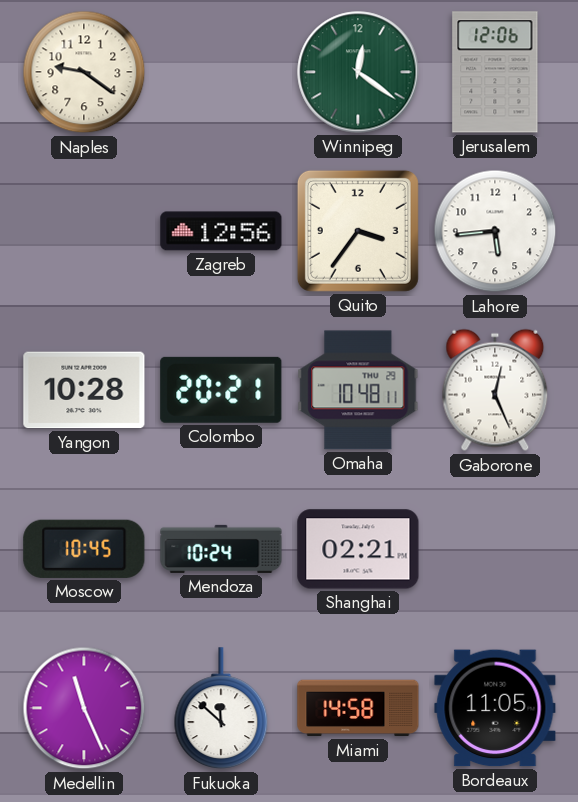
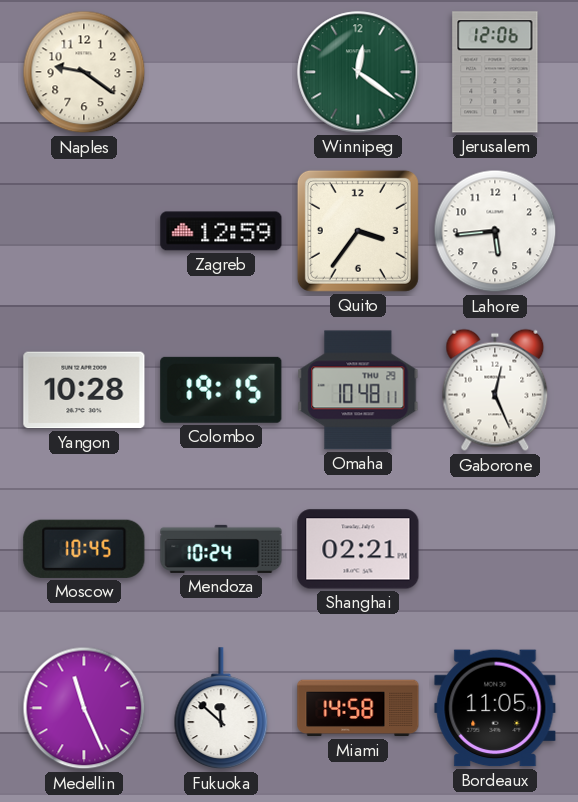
Zagreb: 12:56 -> 12:59
Colombo: 20:21 -> 19:15
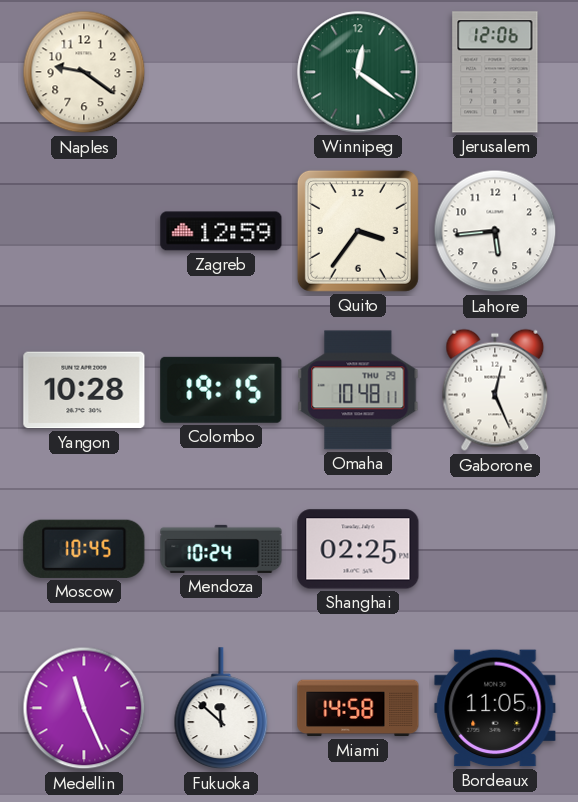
Shanghai: 02:21 -> 02:25
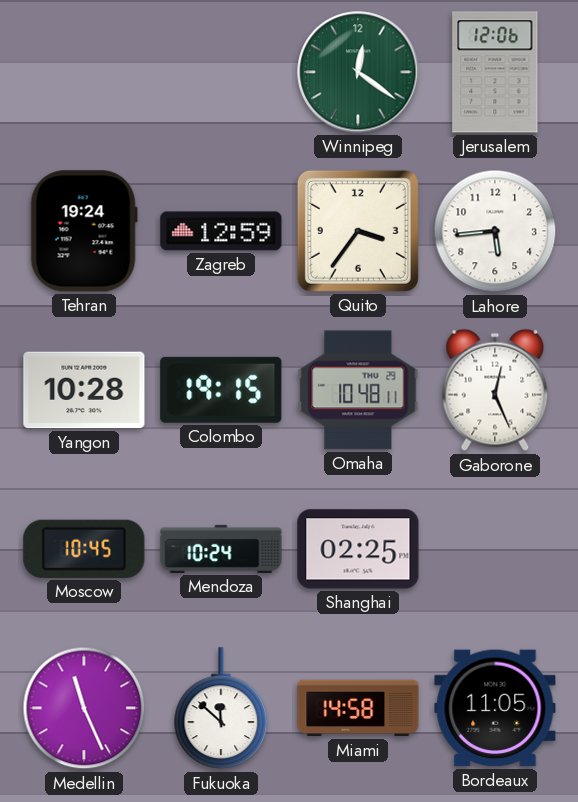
Naples: 9:21 -> none
Tehran: none -> 19:24
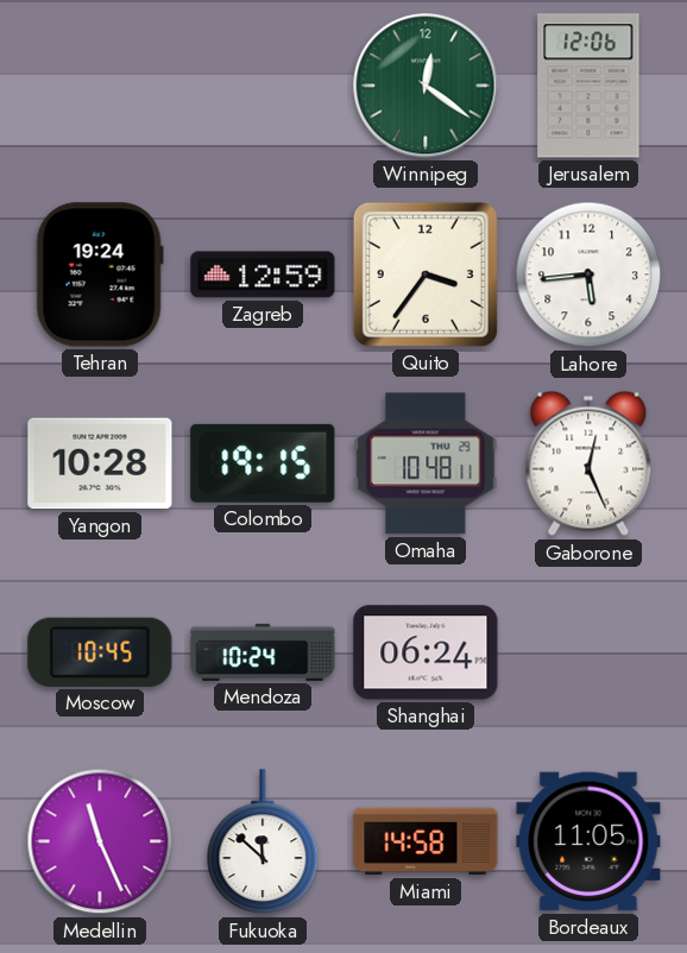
Shanghai: 02:25 -> 06:24
